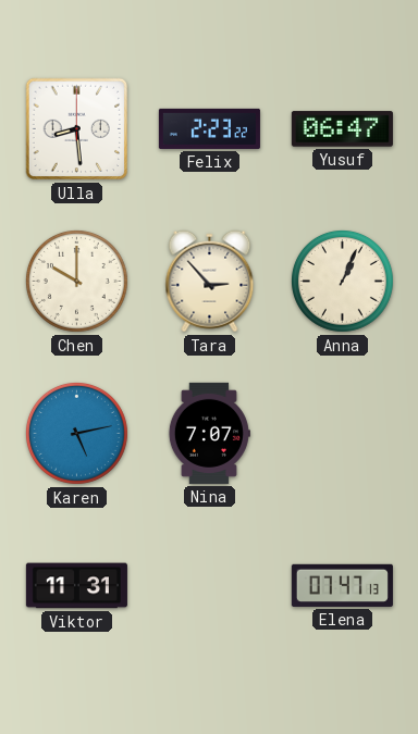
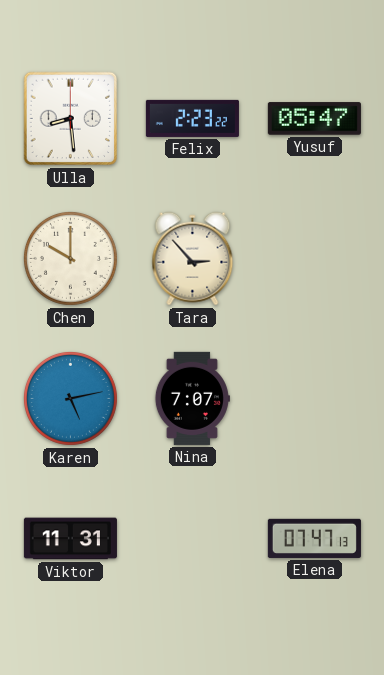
Yusuf: 06:47 -> 05:47
Anna: 1:04 -> none
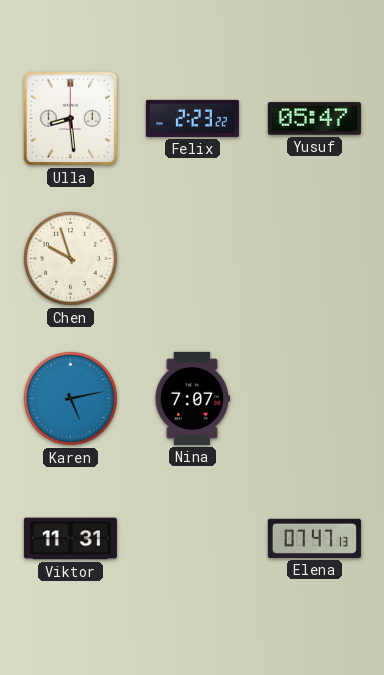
Chen: 10:00 -> 9:57
Tara: 2:53 -> none
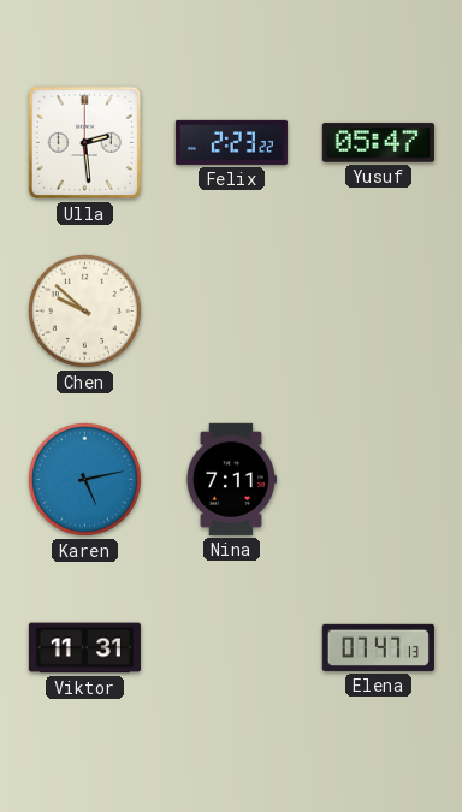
Ulla: 8:29 -> 2:29
Chen: 9:57 -> 9:52
Nina: 7:07 -> 7:11
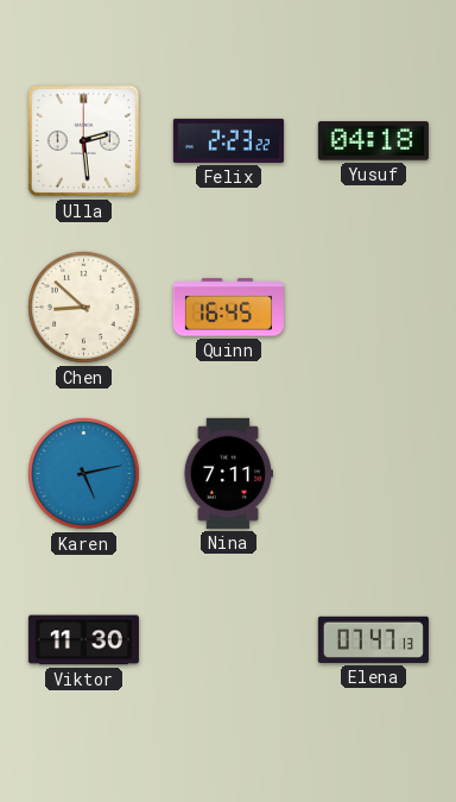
Yusuf: 05:47 -> 04:18
Chen: 9:52 -> 8:52
Quinn: none -> 16:45
Viktor: 11:31 -> 11:30
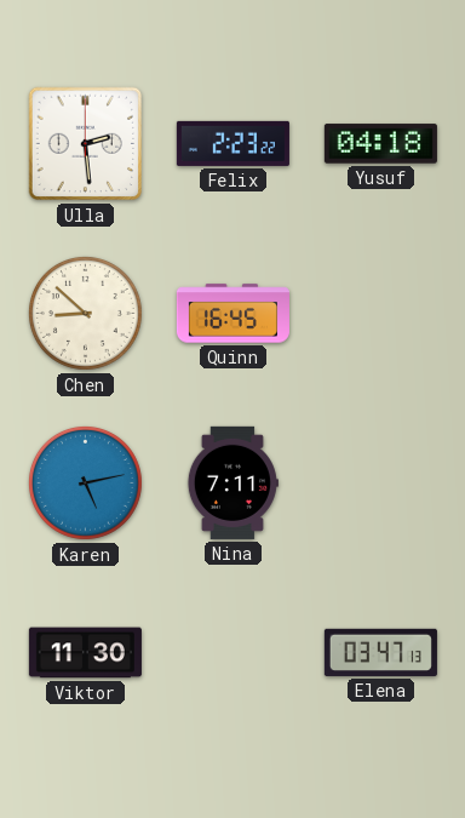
Elena: 07:47 -> 03:47
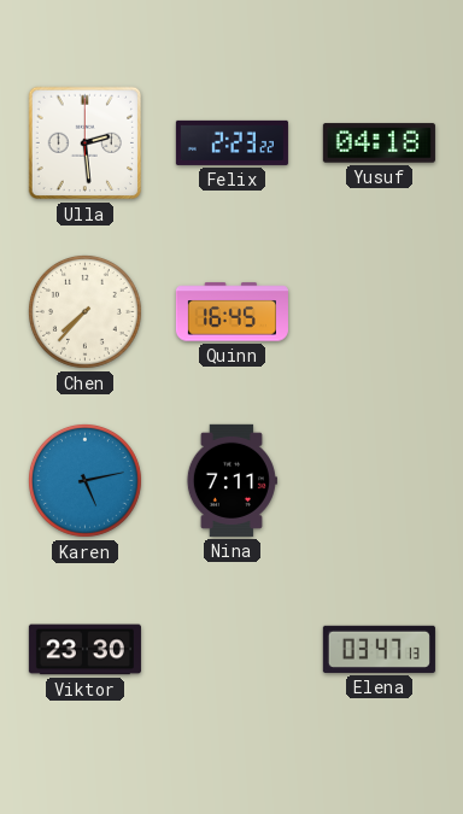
Chen: 8:52 -> 7:37
Viktor: 11:30 -> 23:30
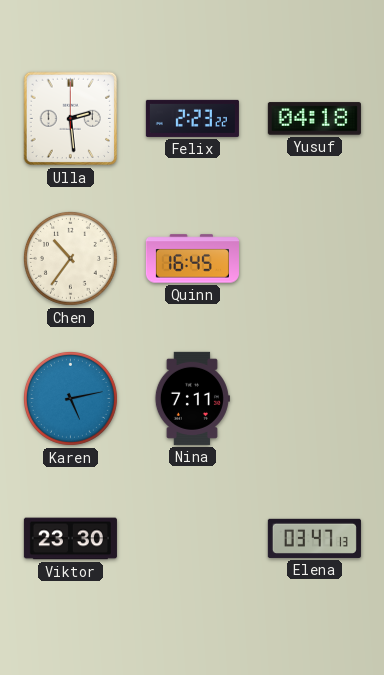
Chen: 7:37 -> 10:36
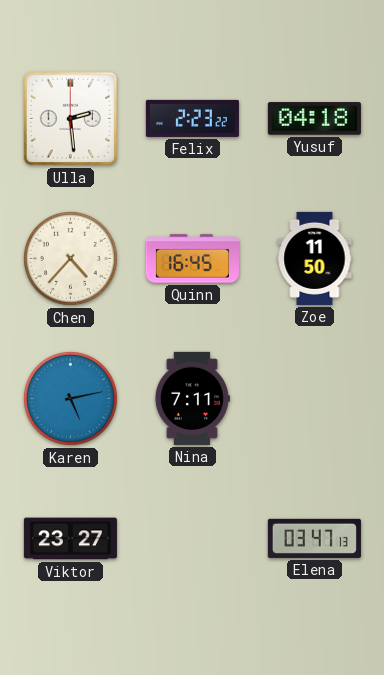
Chen: 10:36 -> 4:37
Zoe: none -> 11:50
Viktor: 23:30 -> 23:27
